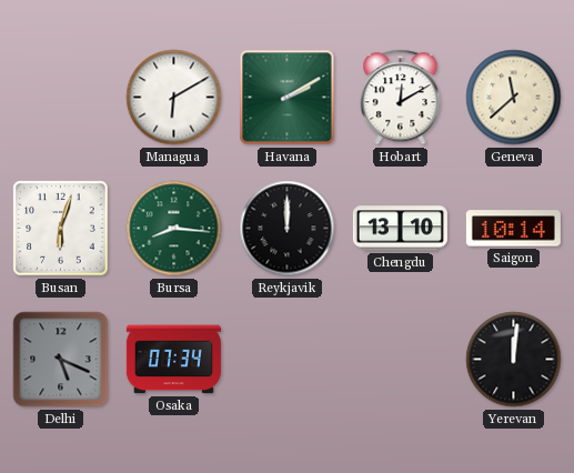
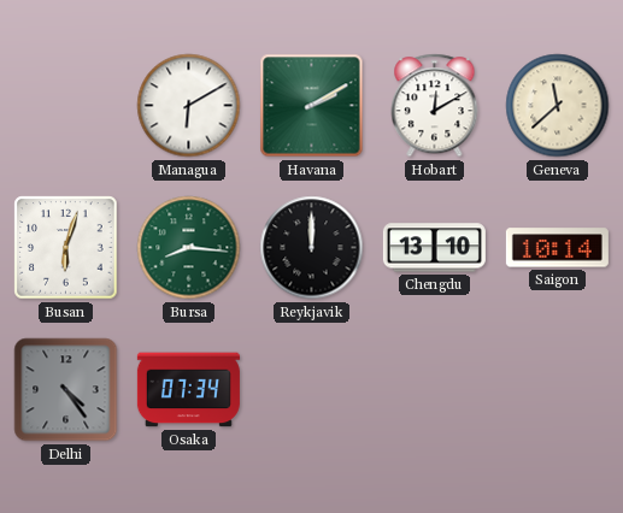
Delhi: 5:19 -> 4:24
Yerevan: 12:01 -> none
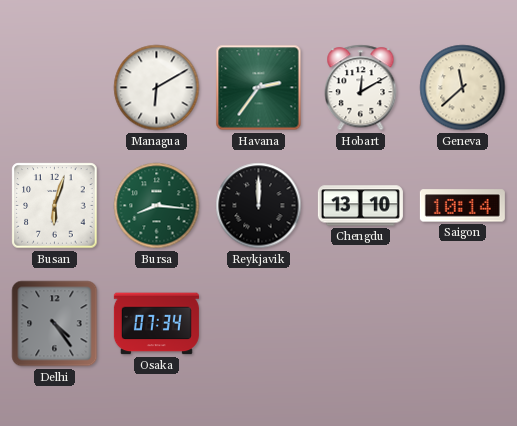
Havana: 2:10 -> 2:36
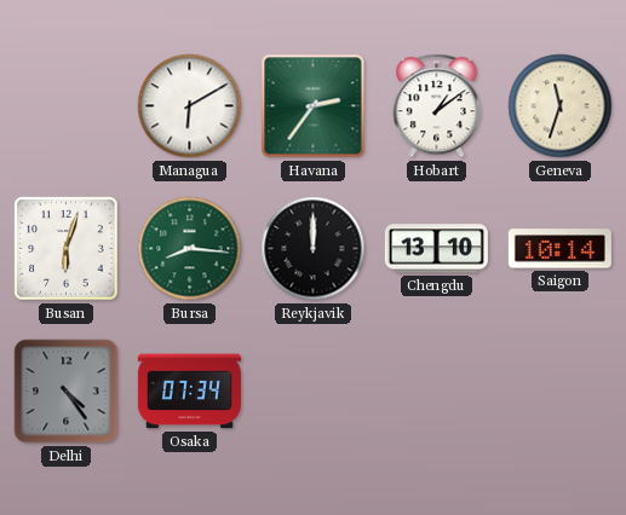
Hobart: 12:10 -> 1:09
Geneva: 11:38 -> 11:33
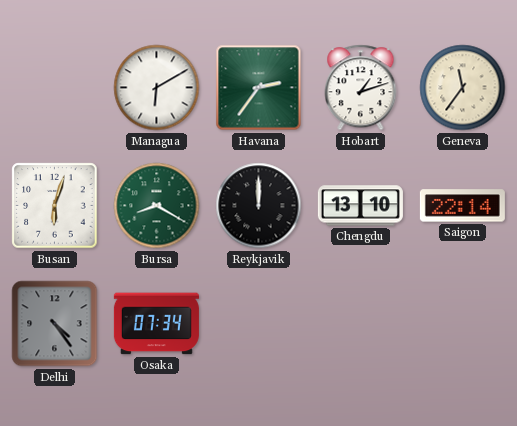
Hobart: 1:09 -> 1:12
Geneva: 11:33 -> 11:36
Bursa: 8:16 -> 8:20
Saigon: 10:14 -> 22:14
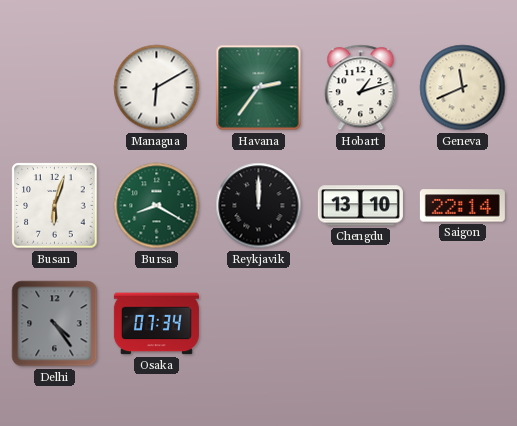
Geneva: 11:36 -> 11:41
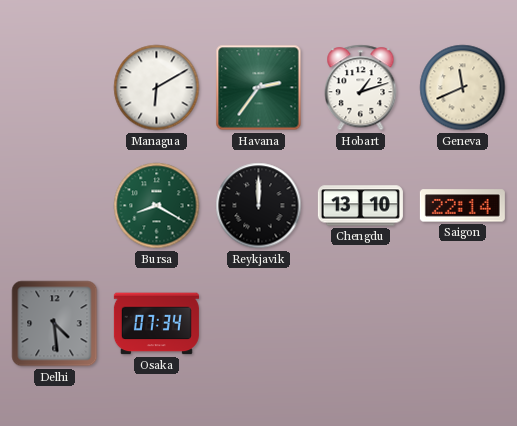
Busan: 6:03 -> none
Delhi: 4:24 -> 4:29
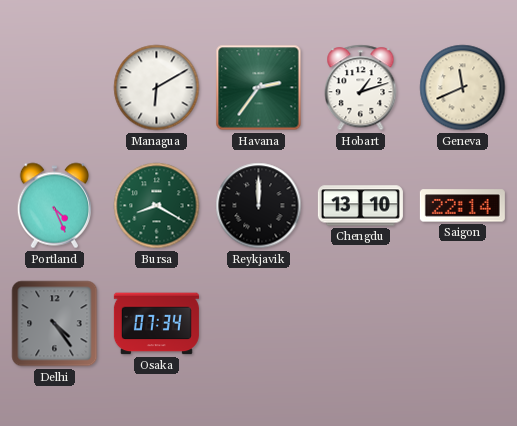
Portland: none -> 4:26
Delhi: 4:29 -> 4:24
